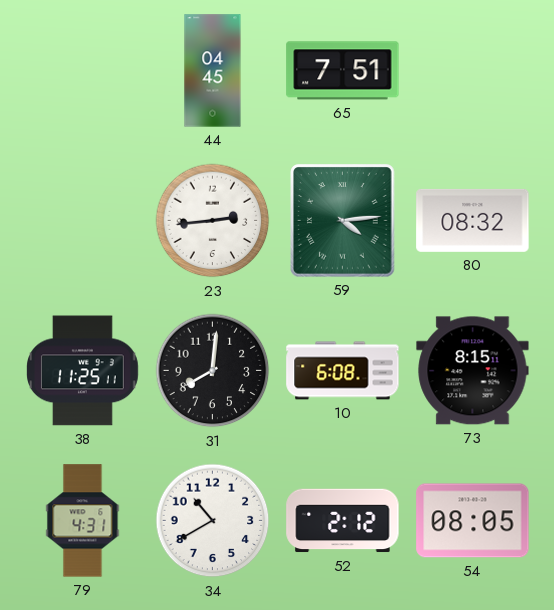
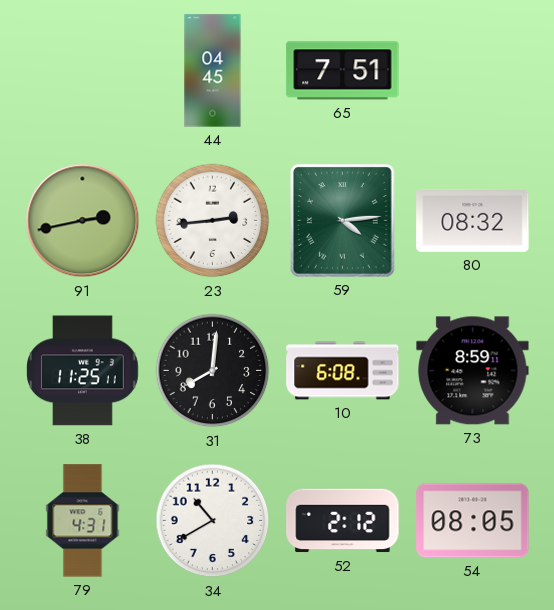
91: none -> 2:43
73: 8:15 -> 8:59
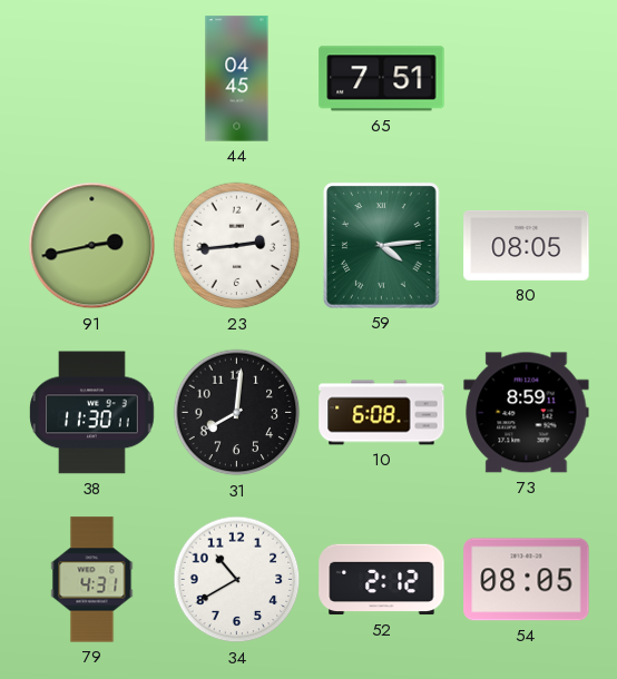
80: 08:32 -> 08:05
38: 11:25 -> 11:30
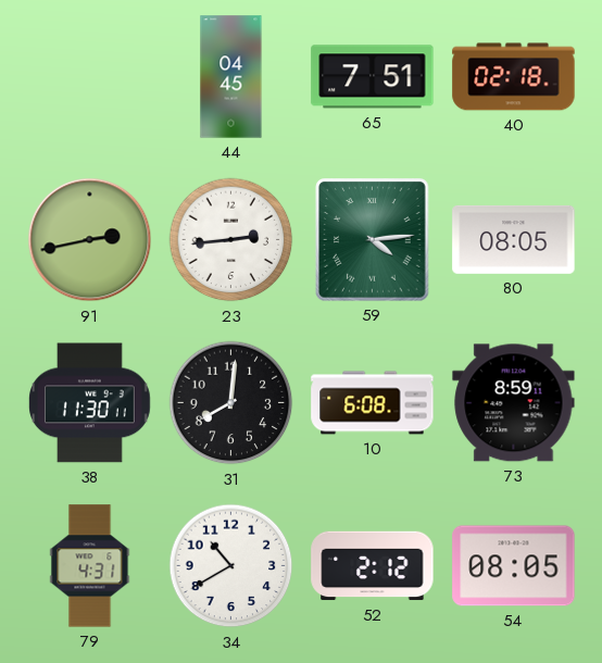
40: none -> 02:18
